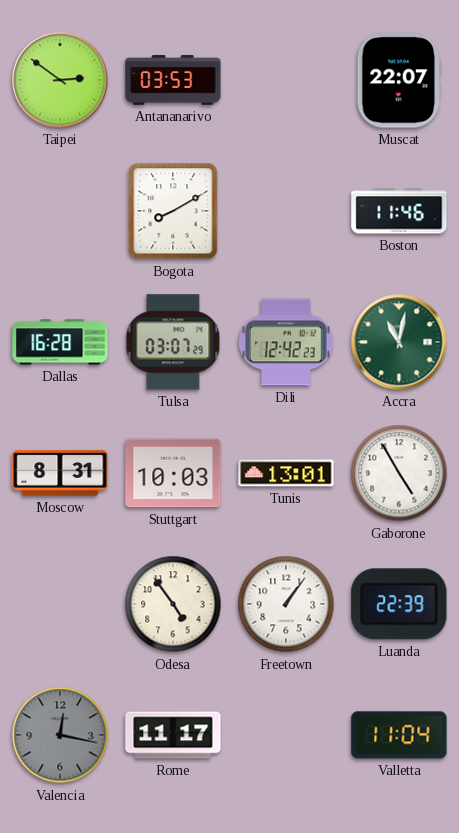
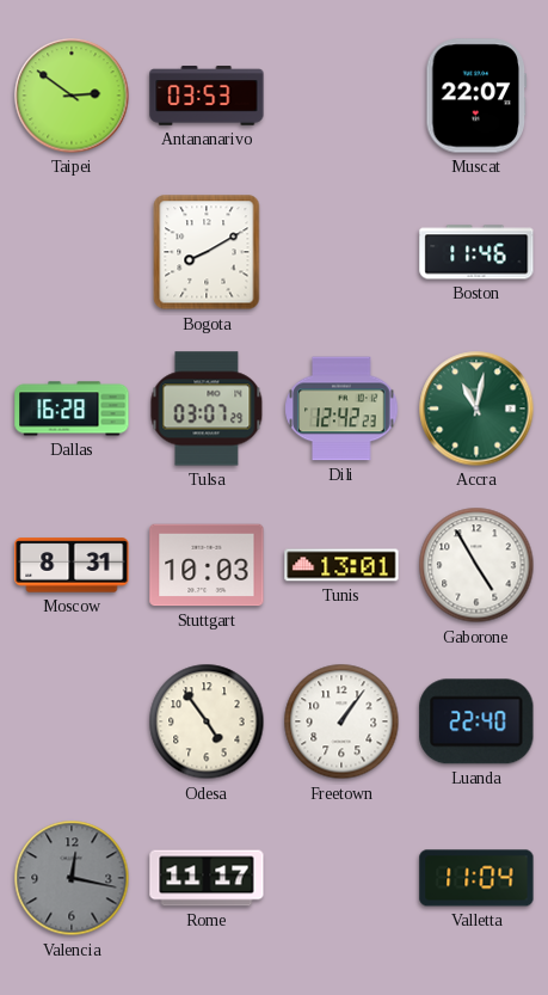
Luanda: 22:39 -> 22:40
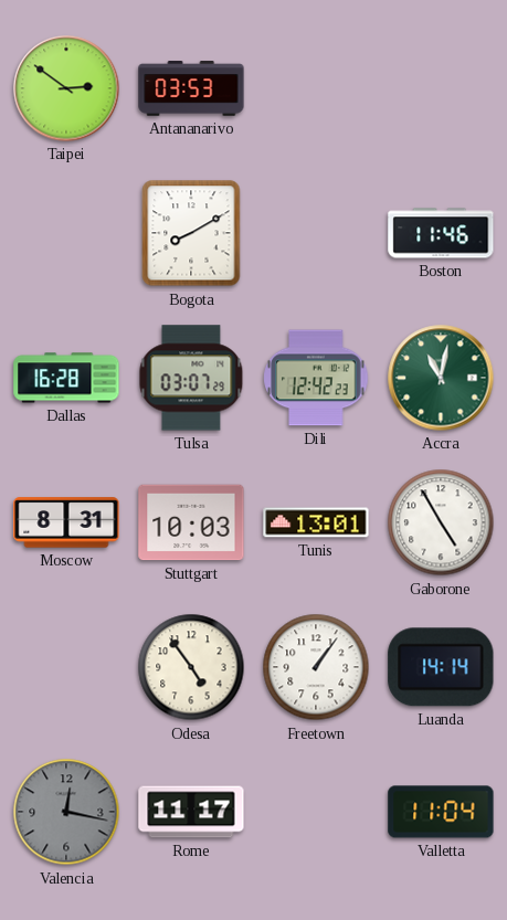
Muscat: 22:07 -> none
Luanda: 22:40 -> 14:14
